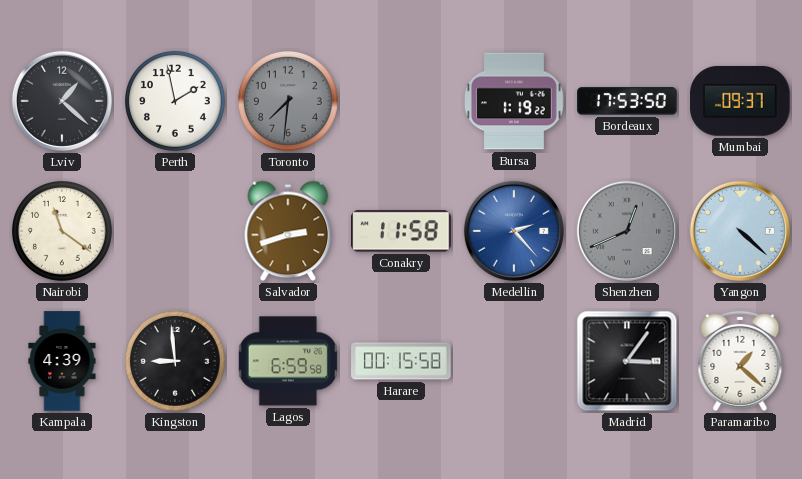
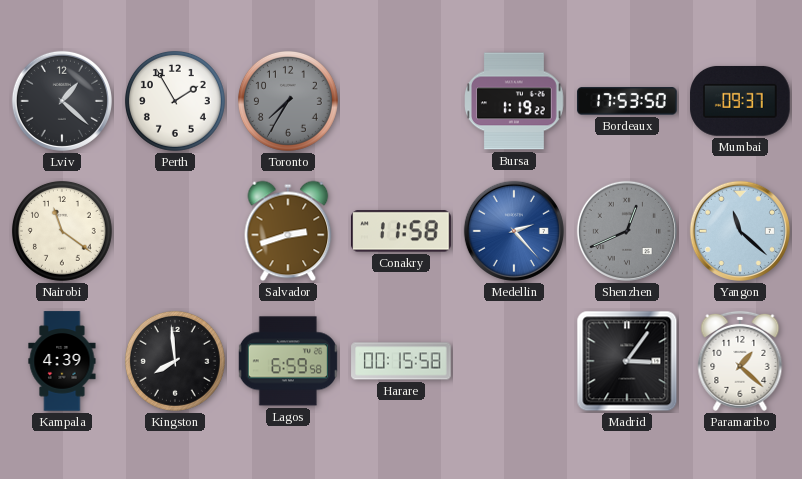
Perth: 1:58 -> 1:55
Toronto: 7:31 -> 7:35
Yangon: 4:22 -> 11:22
Kingston: 8:59 -> 7:59
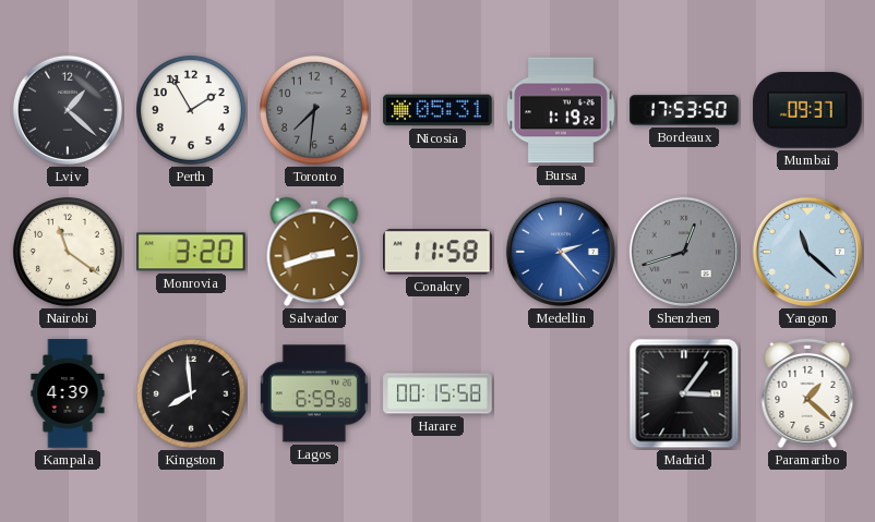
Toronto: 7:35 -> 7:31
Nicosia: none -> 05:31
Monrovia: none -> 3:20
Shenzhen: 12:41 -> 12:42
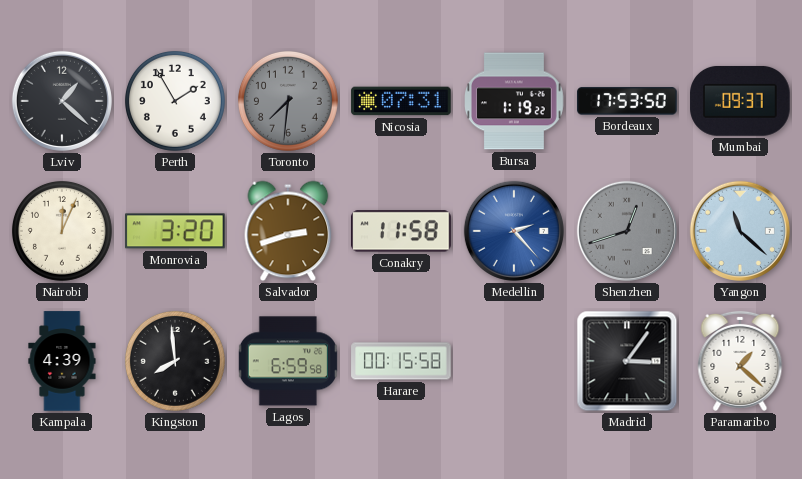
Nicosia: 05:31 -> 07:31
Nairobi: 11:21 -> 12:04
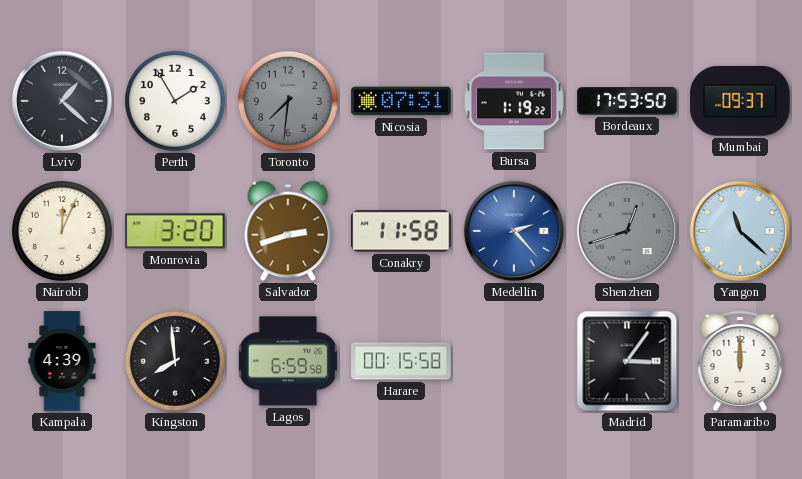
Paramaribo: 1:22 -> 12:00
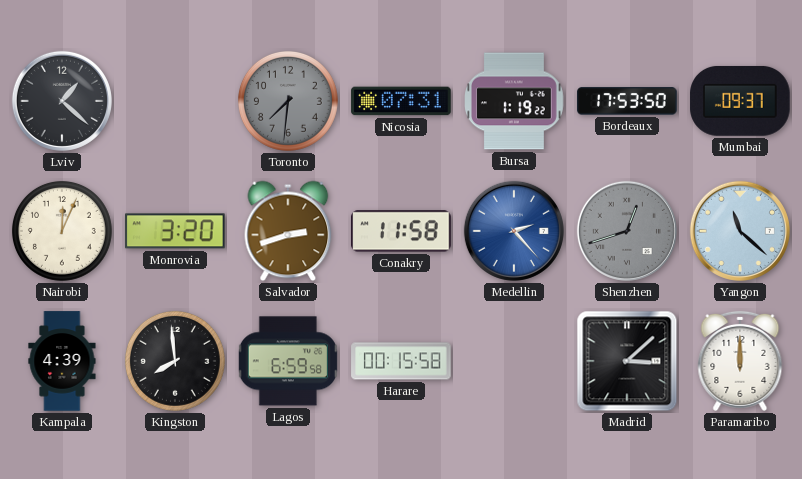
Perth: 1:55 -> none
Madrid: 3:06 -> 3:08
